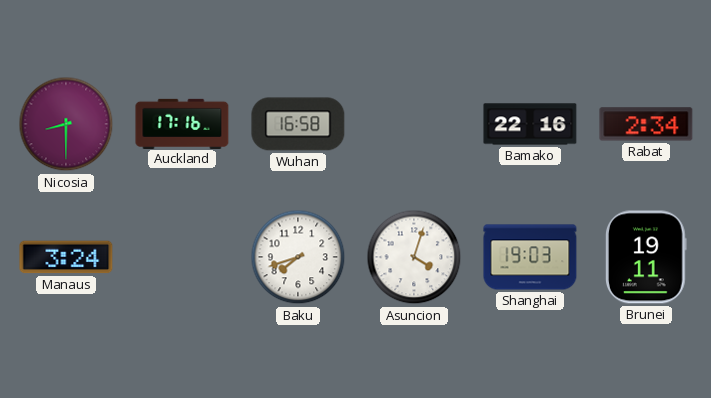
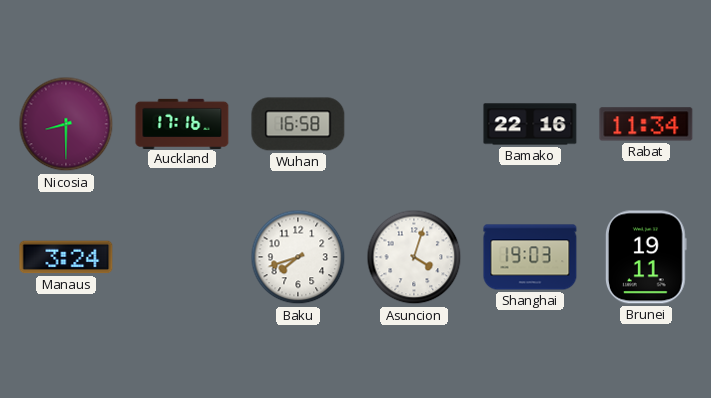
Rabat: 2:34 -> 11:34
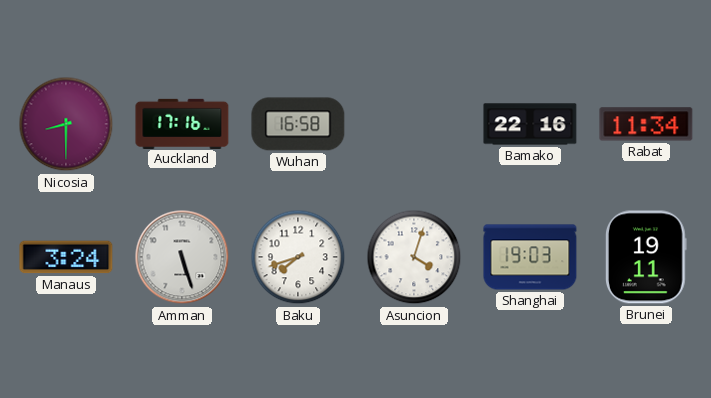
Amman: none -> 5:27
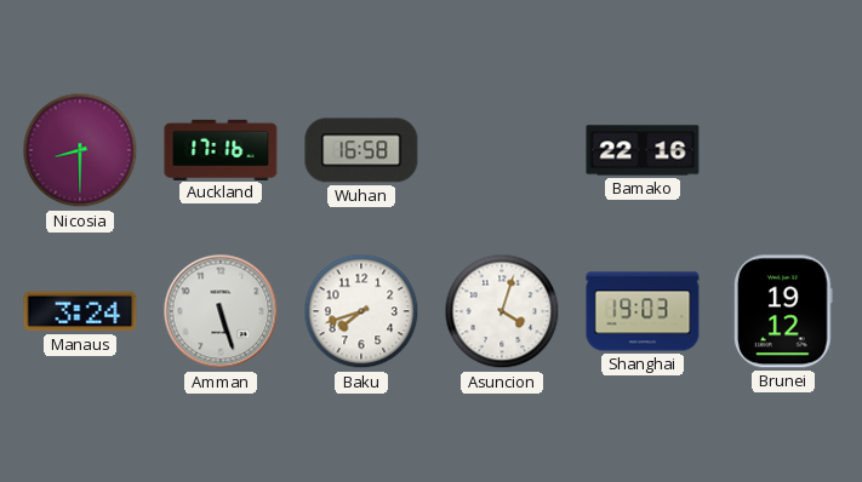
Rabat: 11:34 -> none
Brunei: 19:11 -> 19:12
